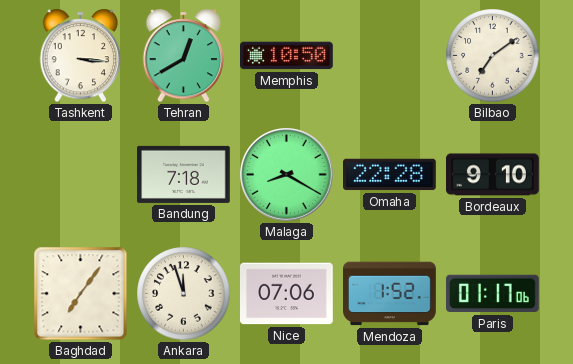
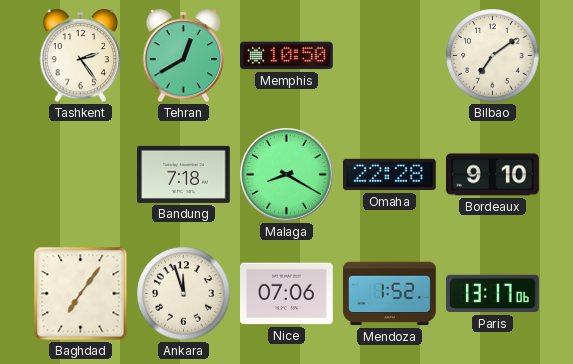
Tashkent: 3:16 -> 2:24
Paris: 01:17 -> 13:17
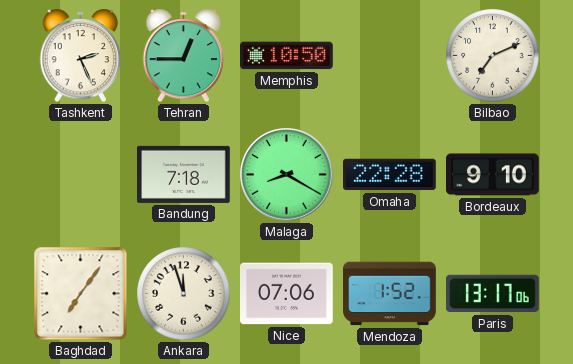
Tashkent: 2:24 -> 2:26
Tehran: 12:40 -> 12:45
Bilbao: 7:09 -> 7:11
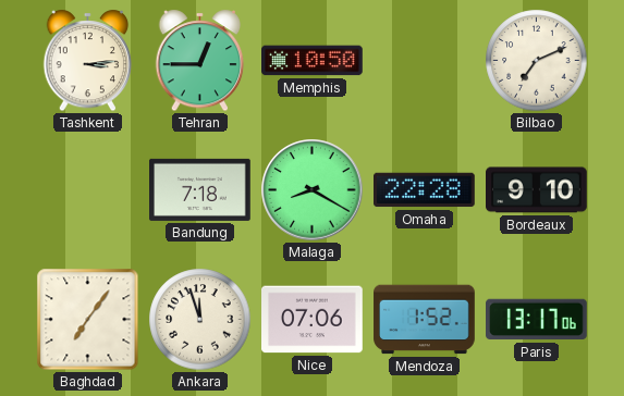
Tashkent: 2:26 -> 3:14
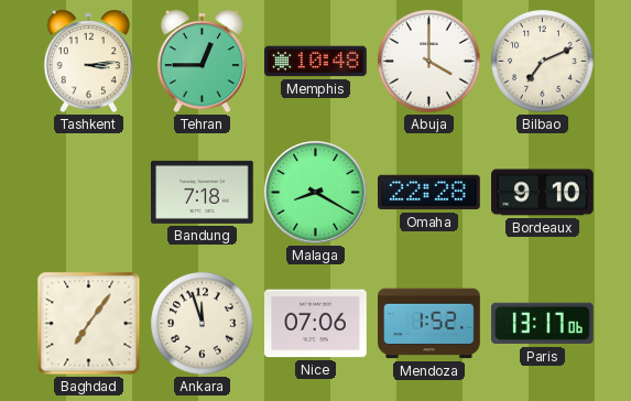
Memphis: 10:50 -> 10:48
Abuja: none -> 4:00
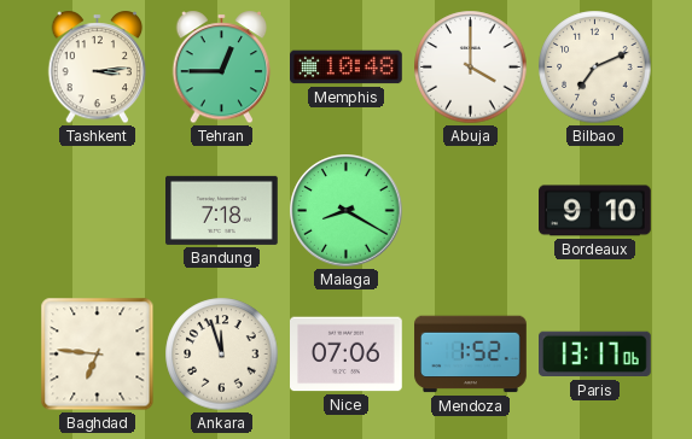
Omaha: 22:28 -> none
Baghdad: 7:06 -> 6:46
